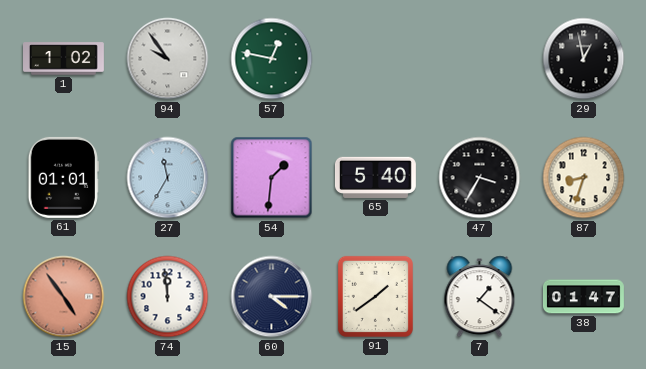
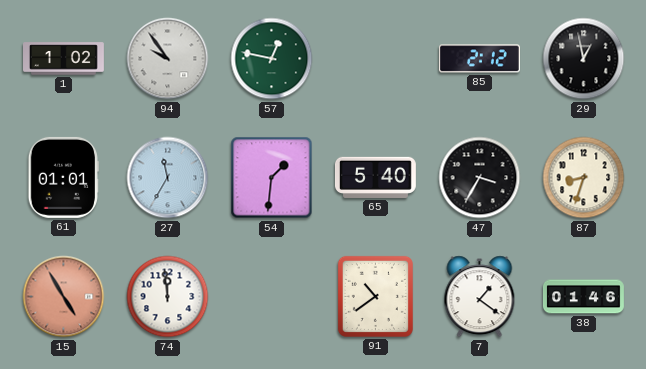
85: none -> 2:12
15: 4:54 -> 4:55
60: 4:15 -> none
91: 1:39 -> 10:39
38: 01:47 -> 01:46
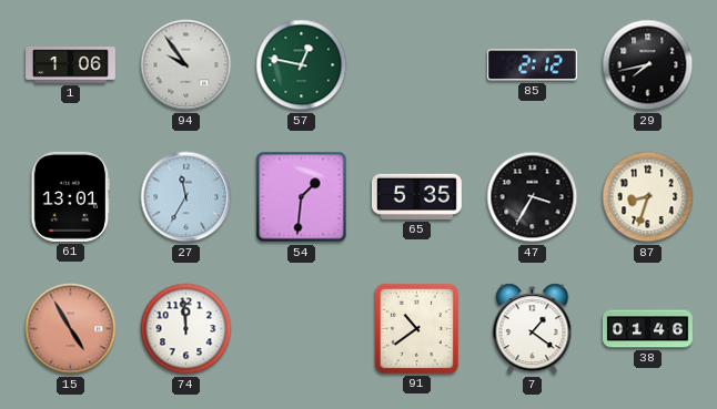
1: 1:02 -> 1:06
29: 12:58 -> 7:43
61: 01:01 -> 13:01
65: 5:40 -> 5:35
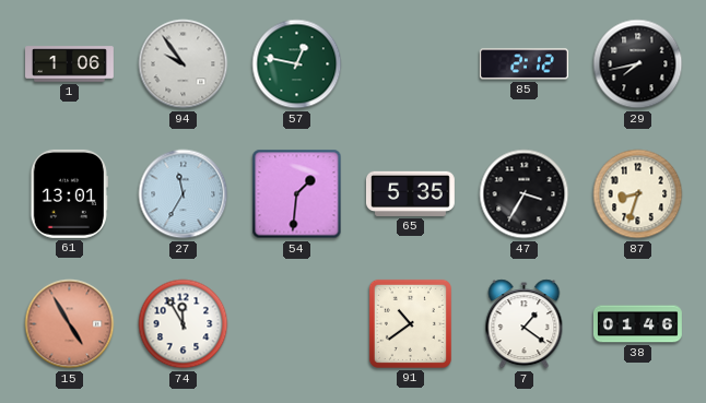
74: 11:59 -> 11:55
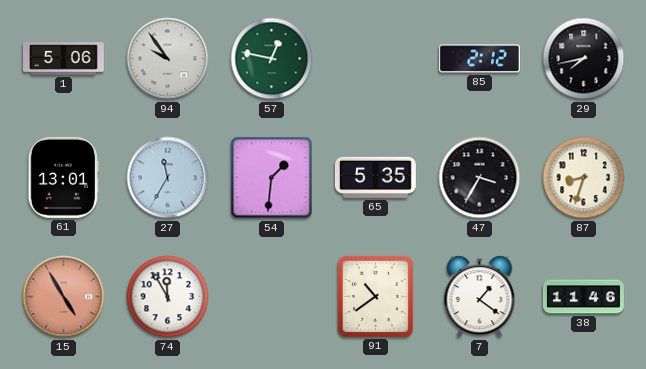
1: 1:06 -> 5:06
38: 01:46 -> 11:46
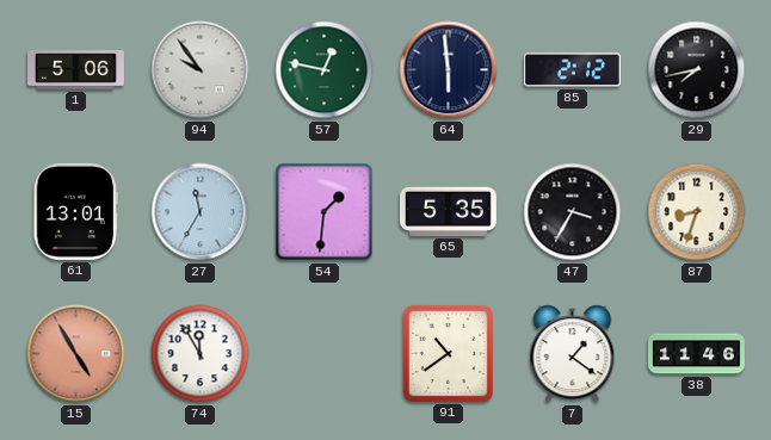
64: none -> 5:59
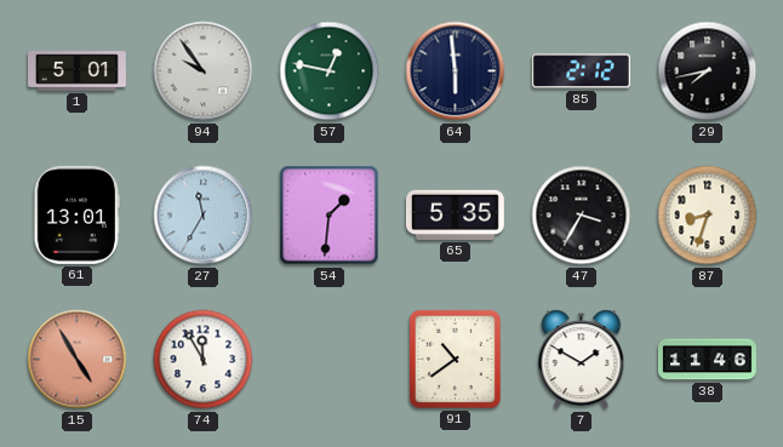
1: 5:06 -> 5:01
7: 1:21 -> 1:50
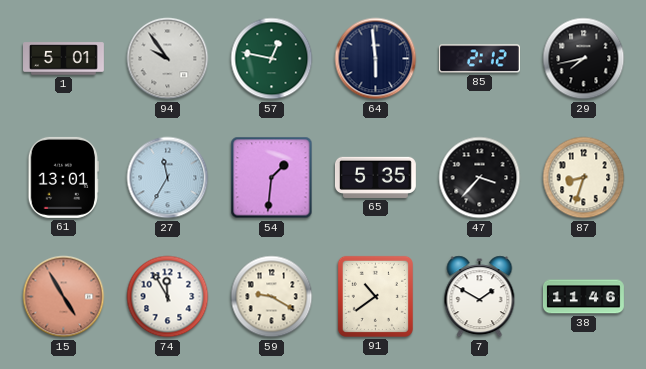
47: 3:35 -> 3:37
59: none -> 9:20
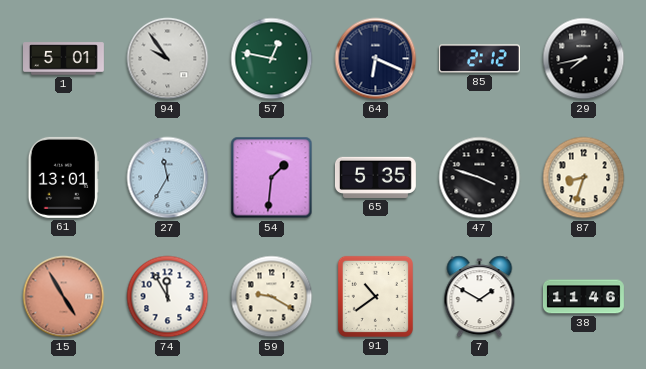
64: 5:59 -> 6:19
47: 3:37 -> 3:48
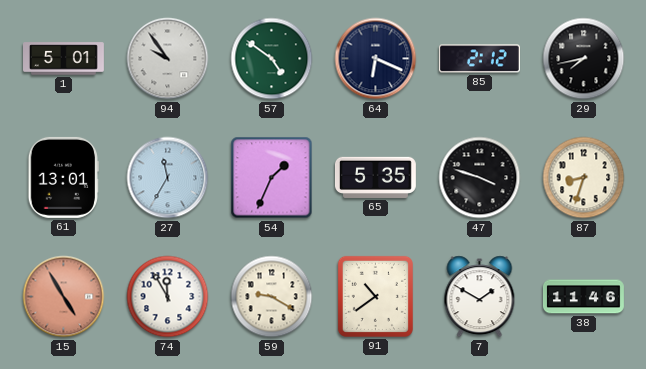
57: 12:47 -> 4:51
54: 1:31 -> 1:34
